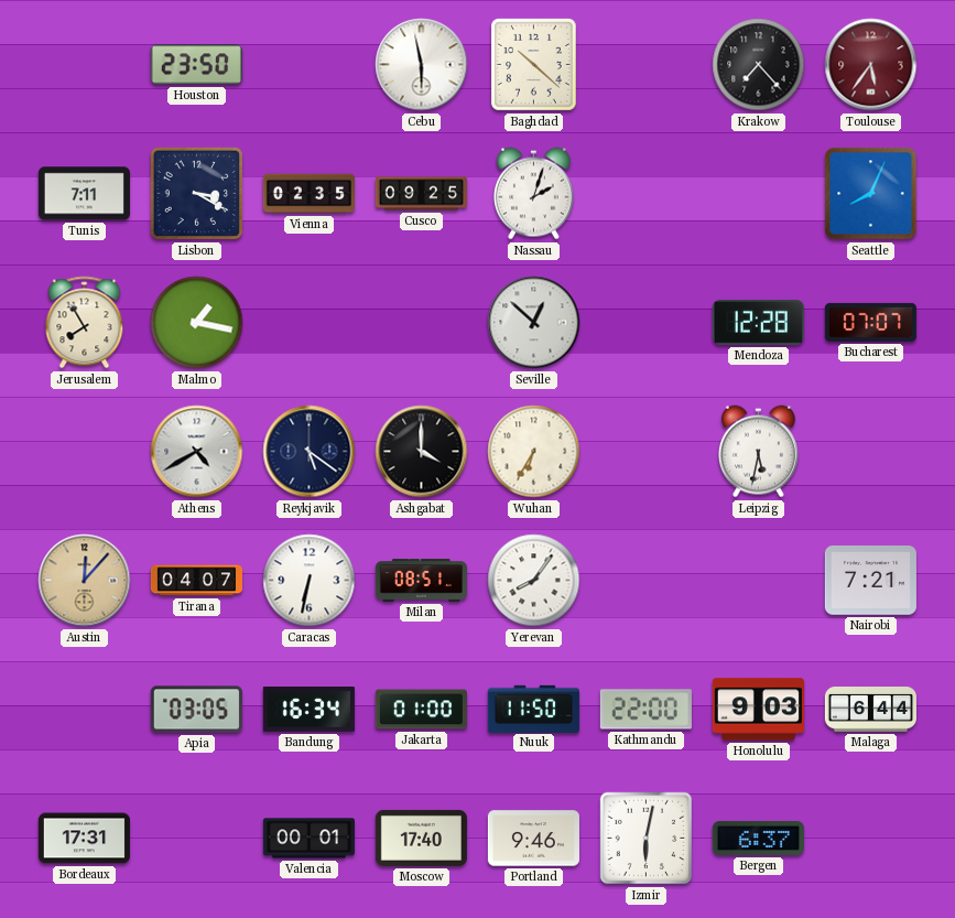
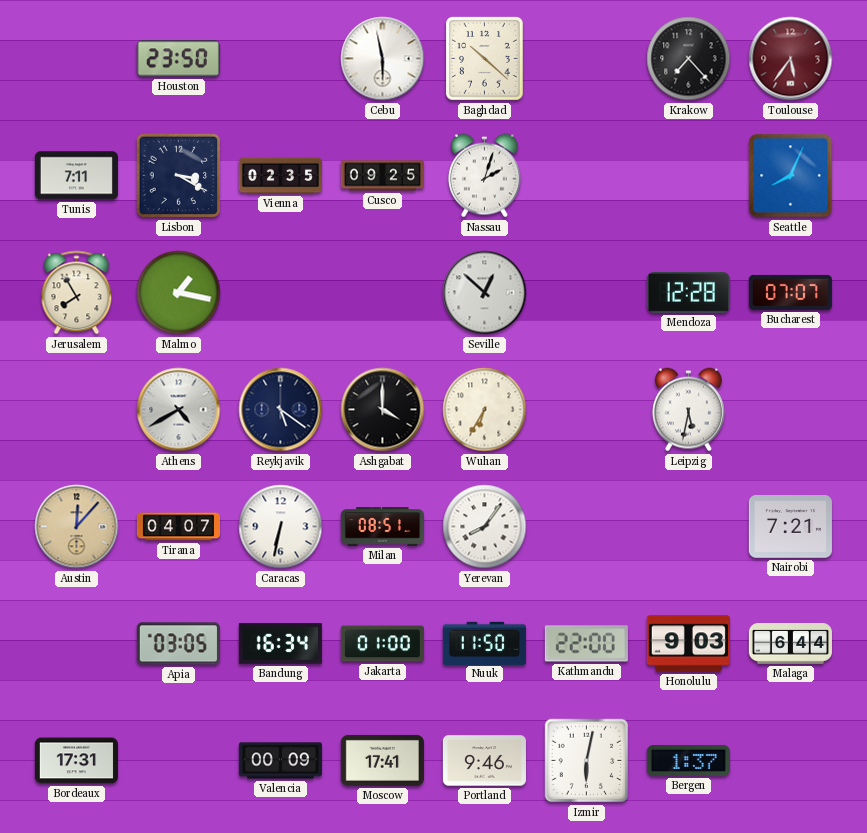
Valencia: 00:01 -> 00:09
Moscow: 17:40 -> 17:41
Bergen: 6:37 -> 1:37
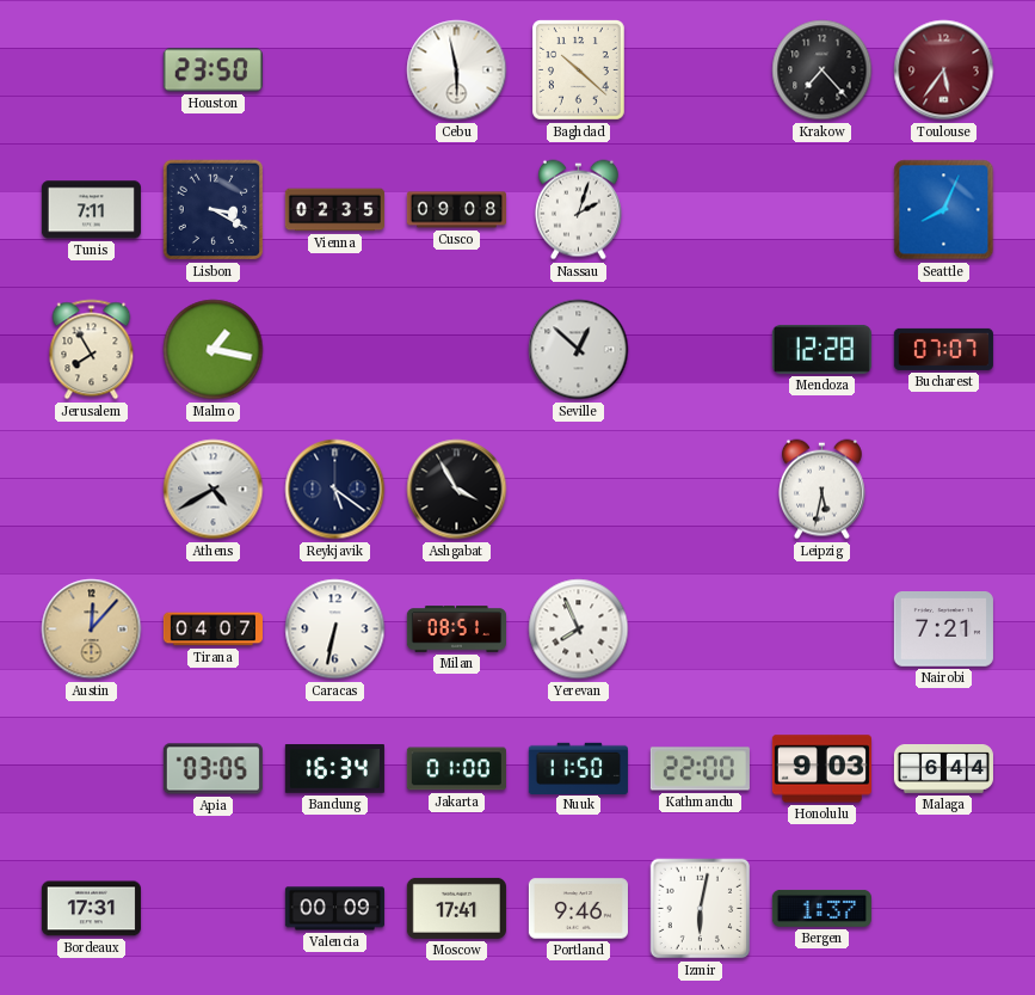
Cusco: 09:25 -> 09:08
Ashgabat: 4:00 -> 3:55
Wuhan: 6:35 -> none
Yerevan: 8:06 -> 7:56
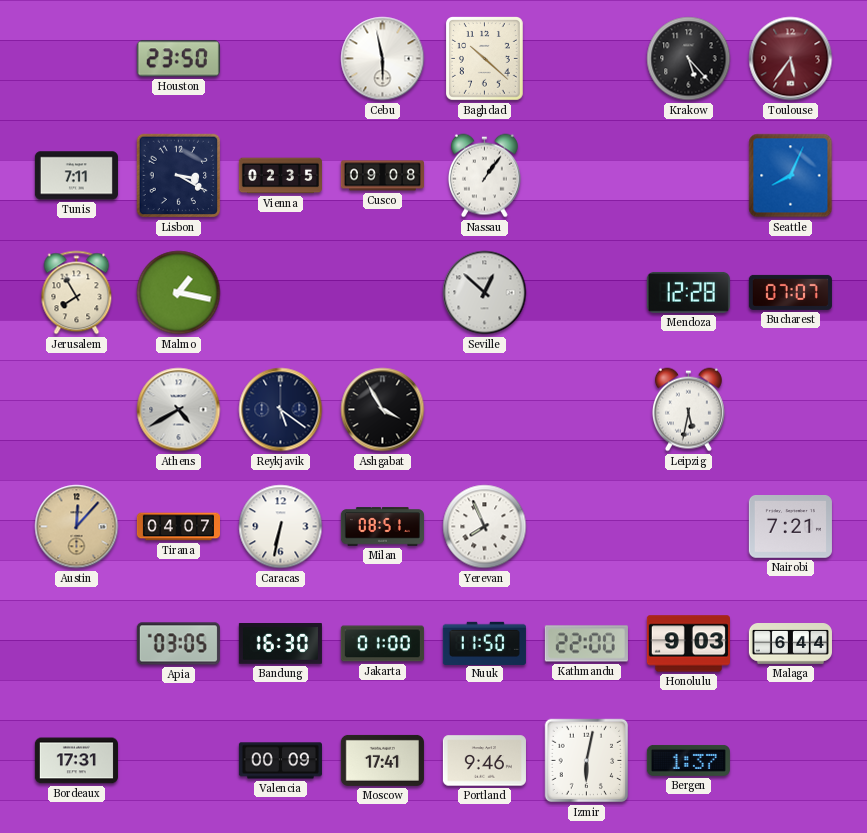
Krakow: 7:23 -> 5:23
Nassau: 2:03 -> 1:06
Bandung: 16:34 -> 16:30
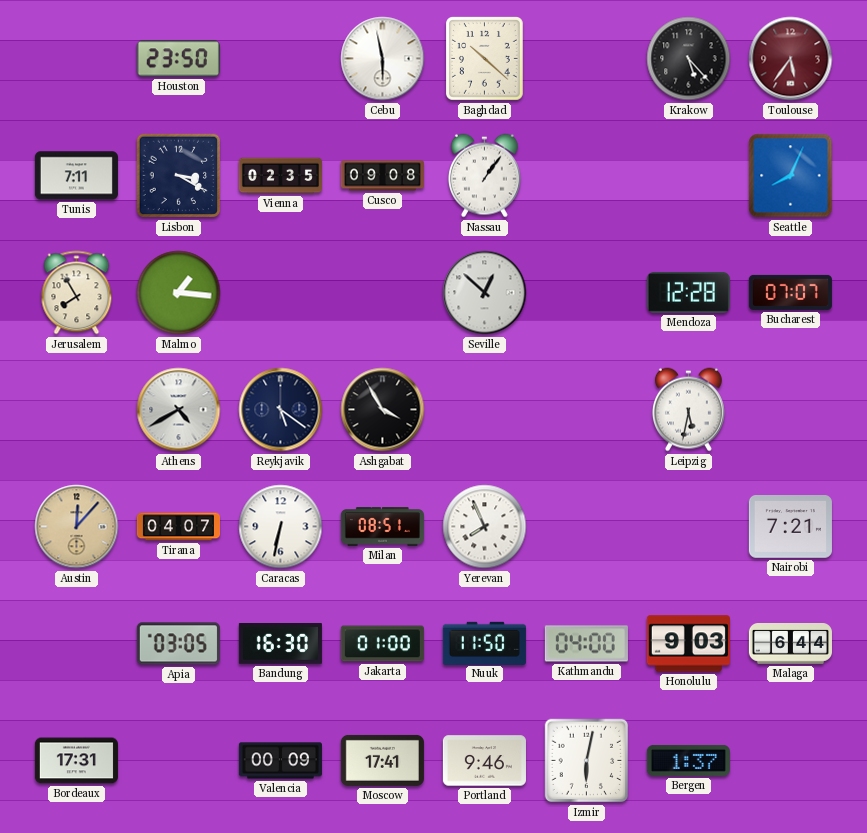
Malmo: 1:17 -> 1:16
Kathmandu: 22:00 -> 04:00
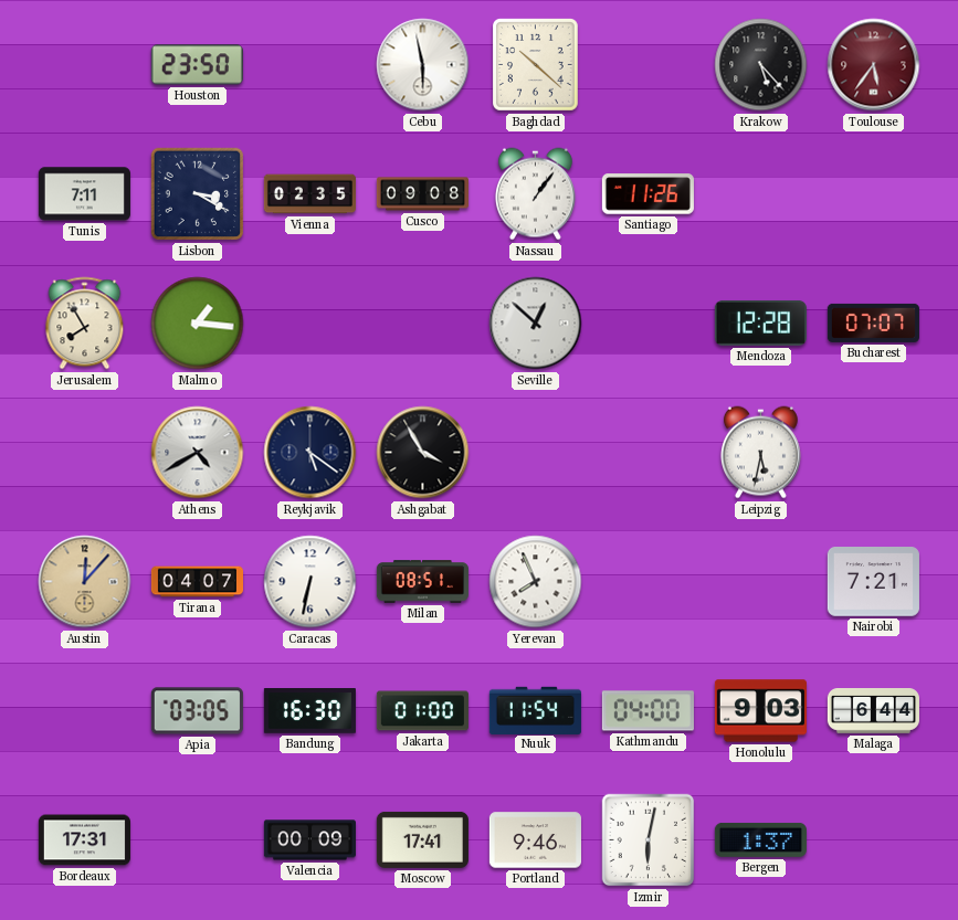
Santiago: none -> 11:26
Seattle: 8:04 -> none
Nuuk: 11:50 -> 11:54
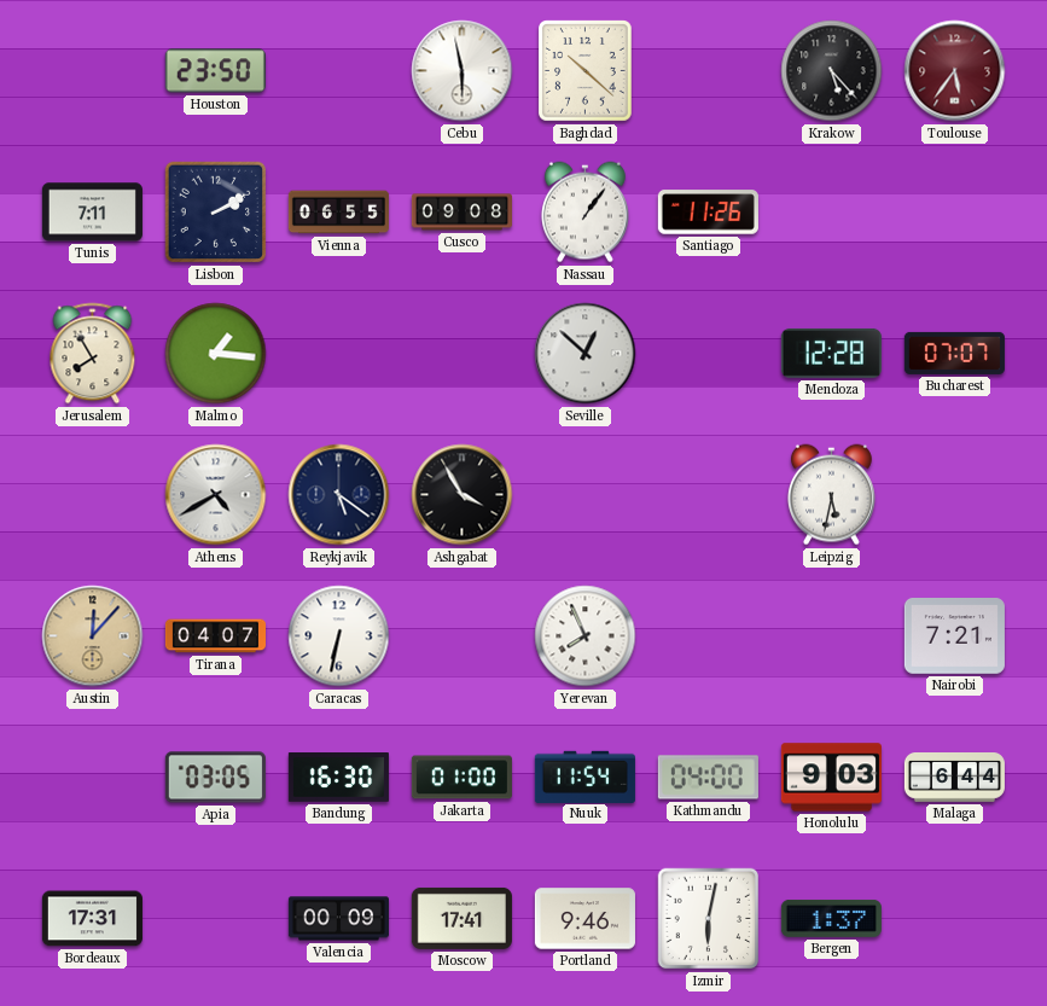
Lisbon: 3:20 -> 2:10
Vienna: 02:35 -> 06:55
Milan: 08:51 -> none
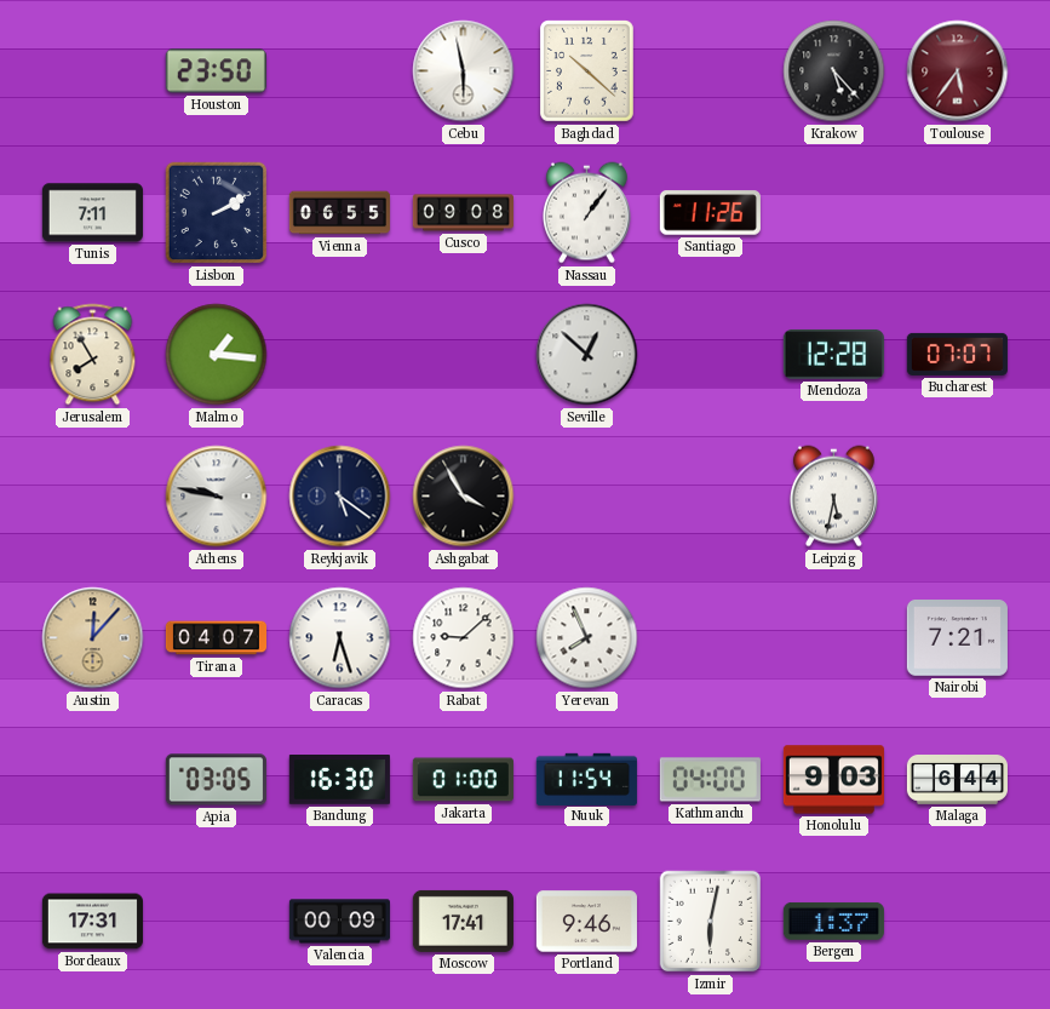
Athens: 4:40 -> 9:47
Caracas: 6:32 -> 6:27
Rabat: none -> 9:08
